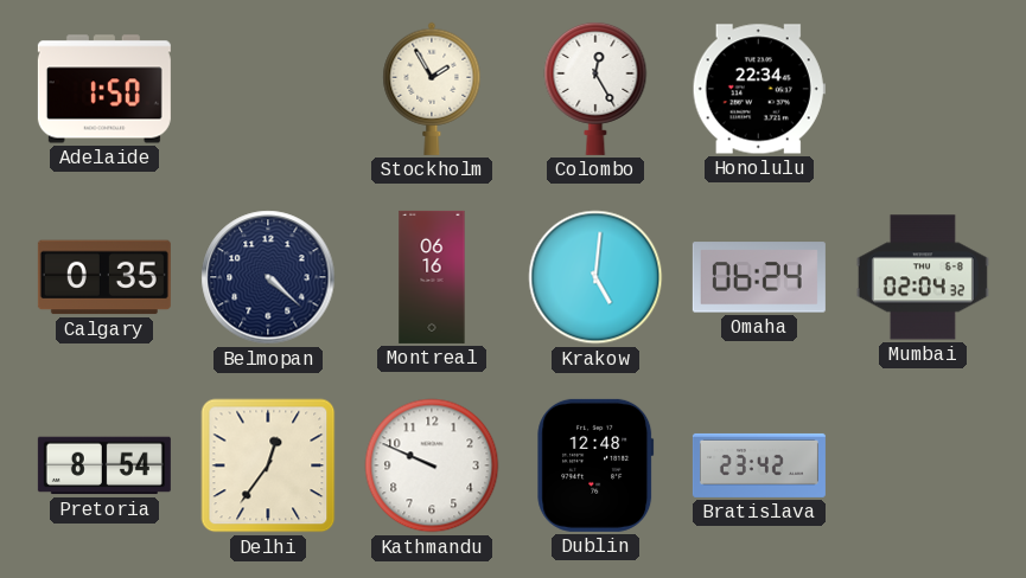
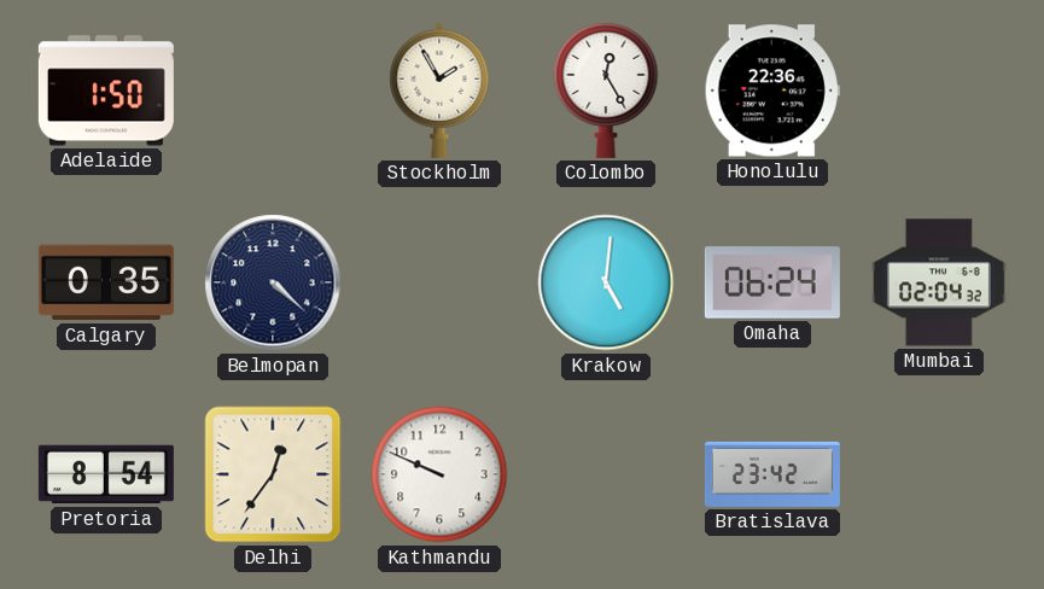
Honolulu: 22:34 -> 22:36
Montreal: 06:16 -> none
Dublin: 12:48 -> none
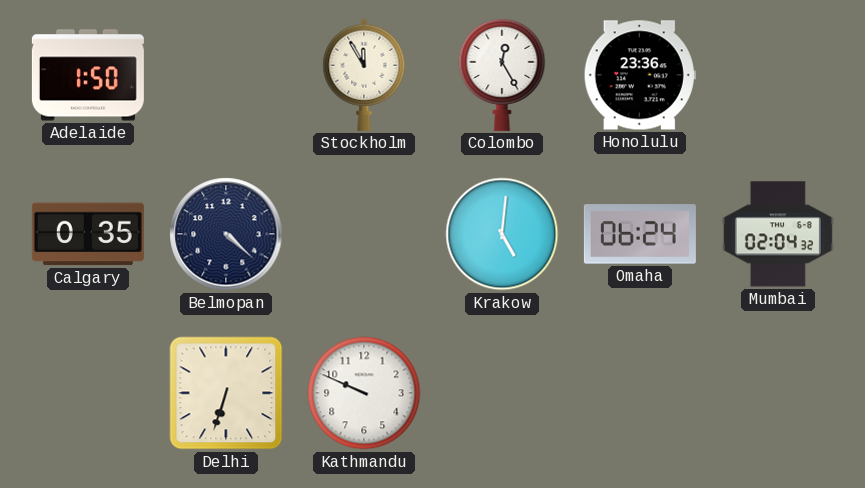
Stockholm: 1:55 -> 11:55
Honolulu: 22:36 -> 23:36
Pretoria: 8:54 -> none
Delhi: 12:36 -> 6:33
Bratislava: 23:42 -> none
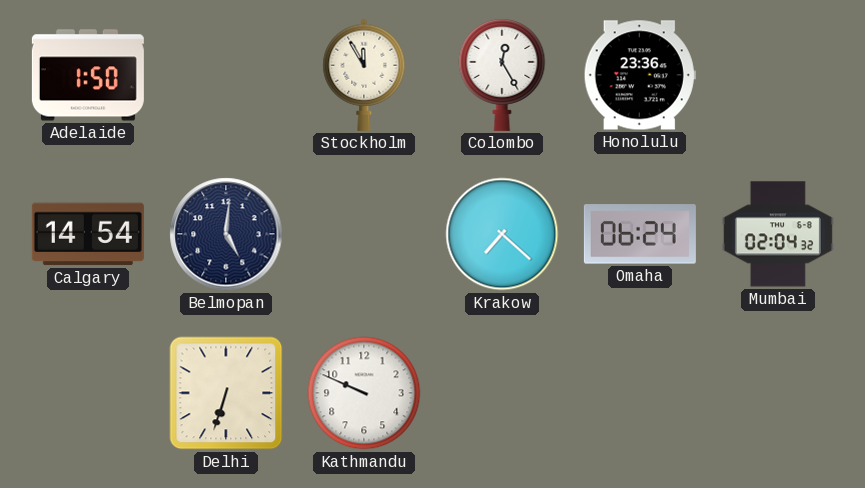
Calgary: 0:35 -> 14:54
Belmopan: 4:22 -> 5:01
Krakow: 5:01 -> 7:22
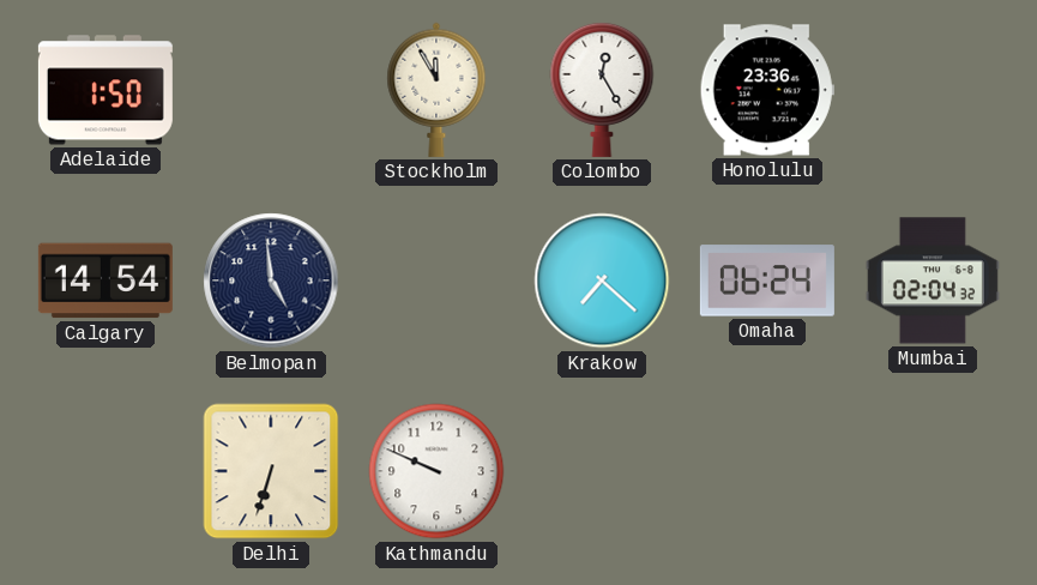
Belmopan: 5:01 -> 4:59
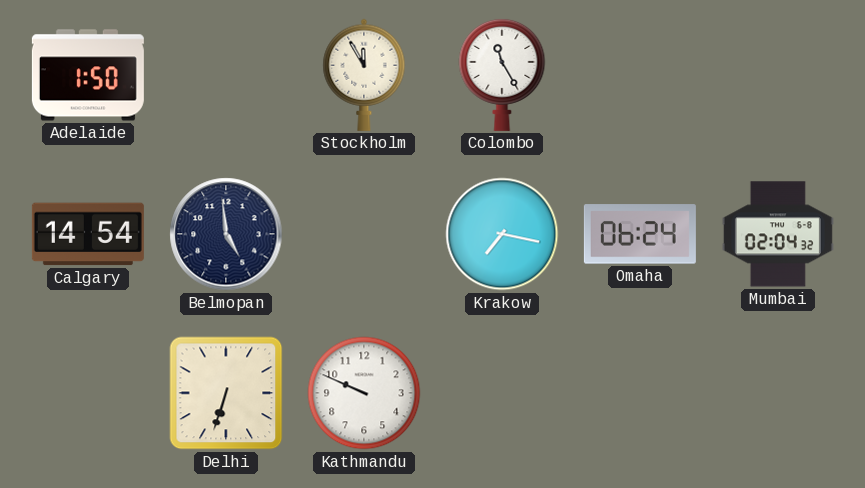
Colombo: 12:25 -> 11:25
Honolulu: 23:36 -> none
Krakow: 7:22 -> 7:17
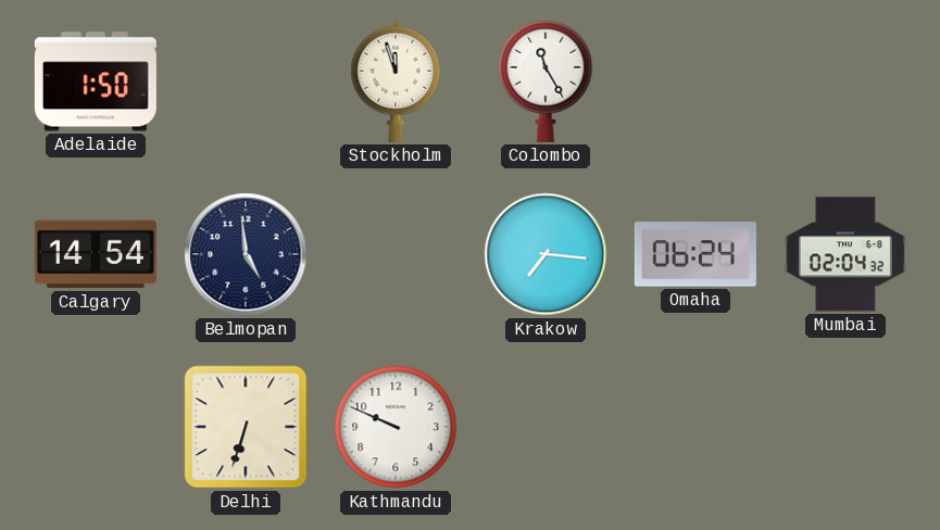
Stockholm: 11:55 -> 11:57
Krakow: 7:17 -> 7:16
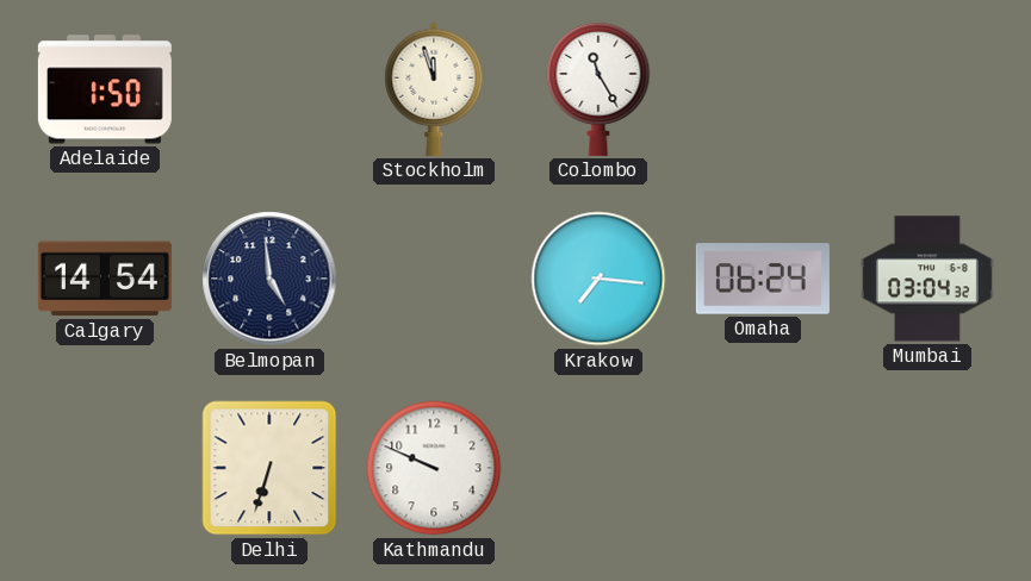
Mumbai: 02:04 -> 03:04
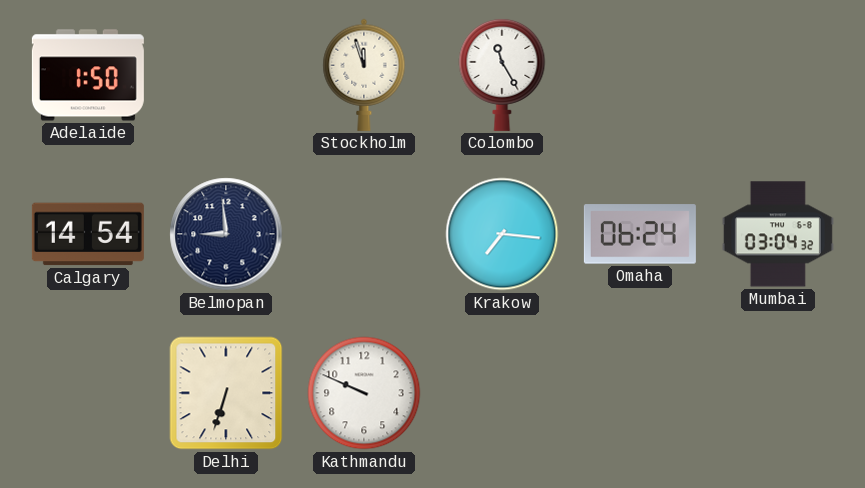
Belmopan: 4:59 -> 8:59
